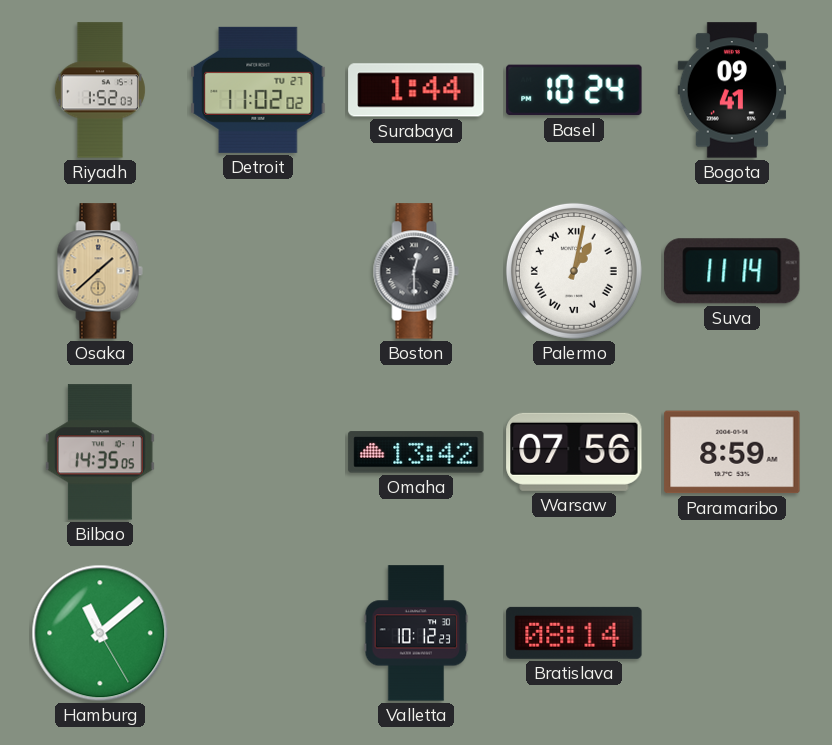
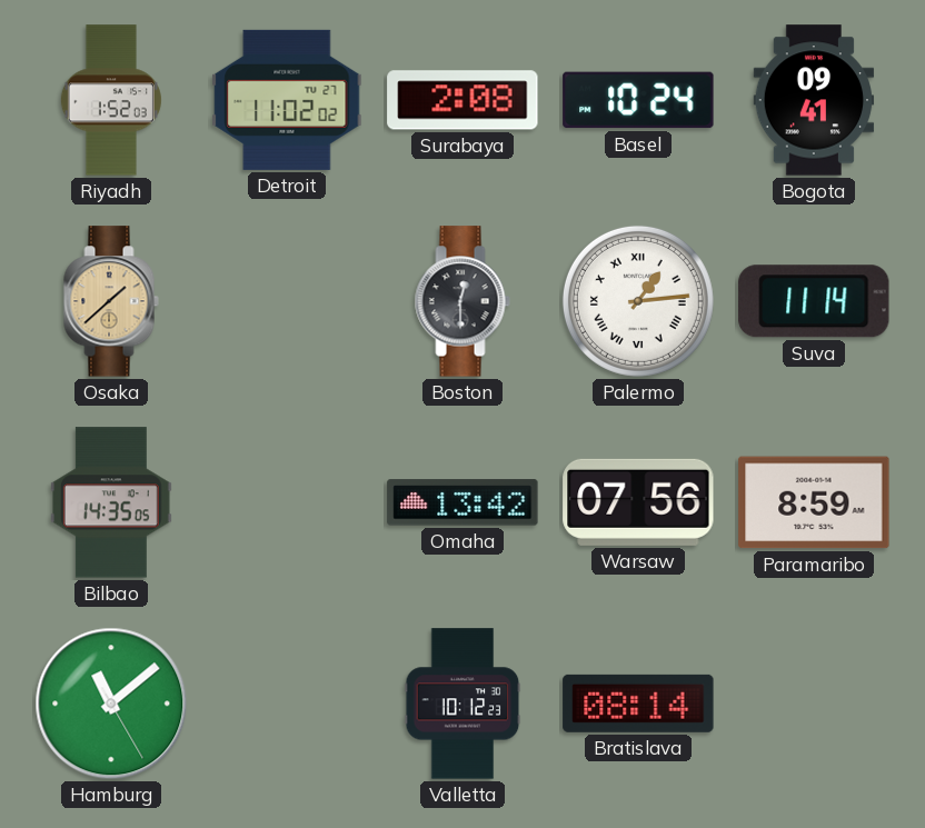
Surabaya: 1:44 -> 2:08
Palermo: 1:02 -> 1:14
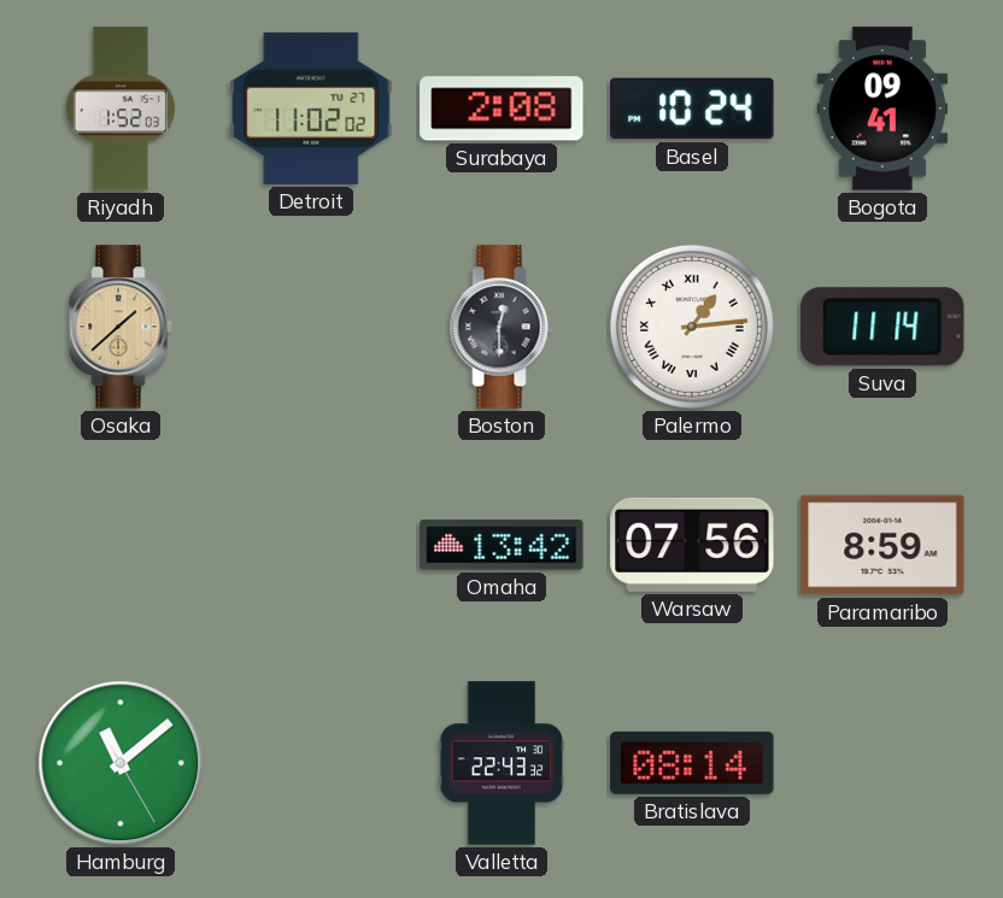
Bilbao: 14:35 -> none
Valletta: 10:12 -> 22:43
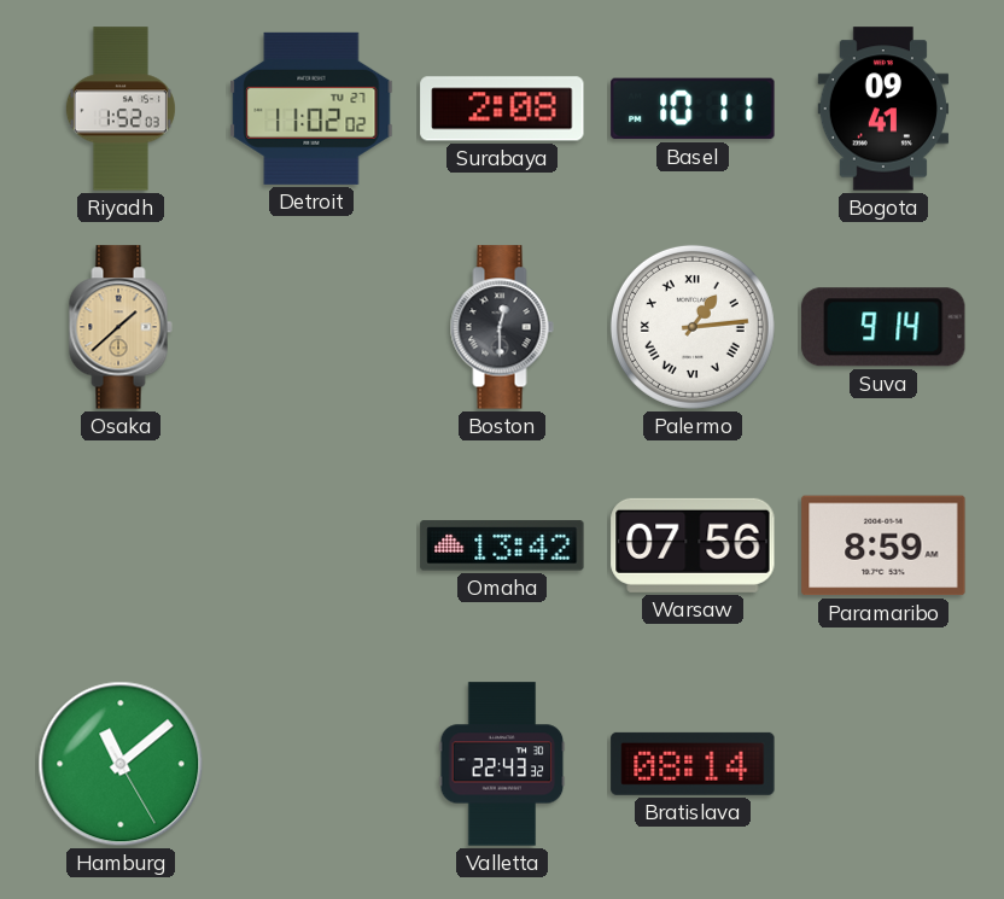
Basel: 10:24 -> 10:11
Suva: 11:14 -> 9:14
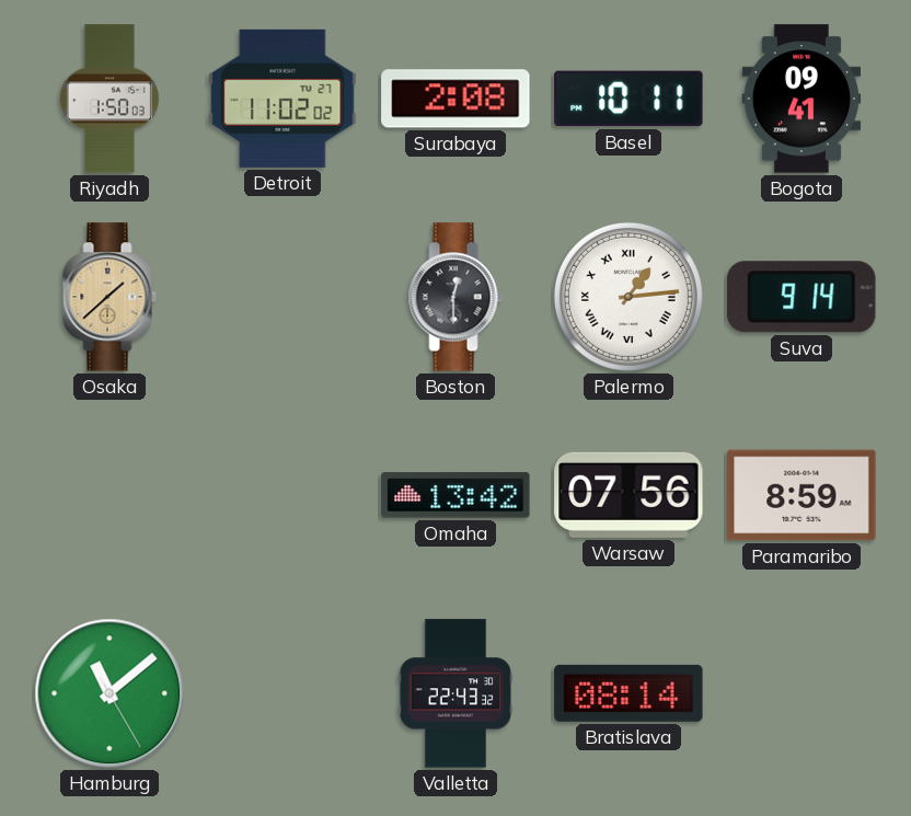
Riyadh: 1:52 -> 1:50
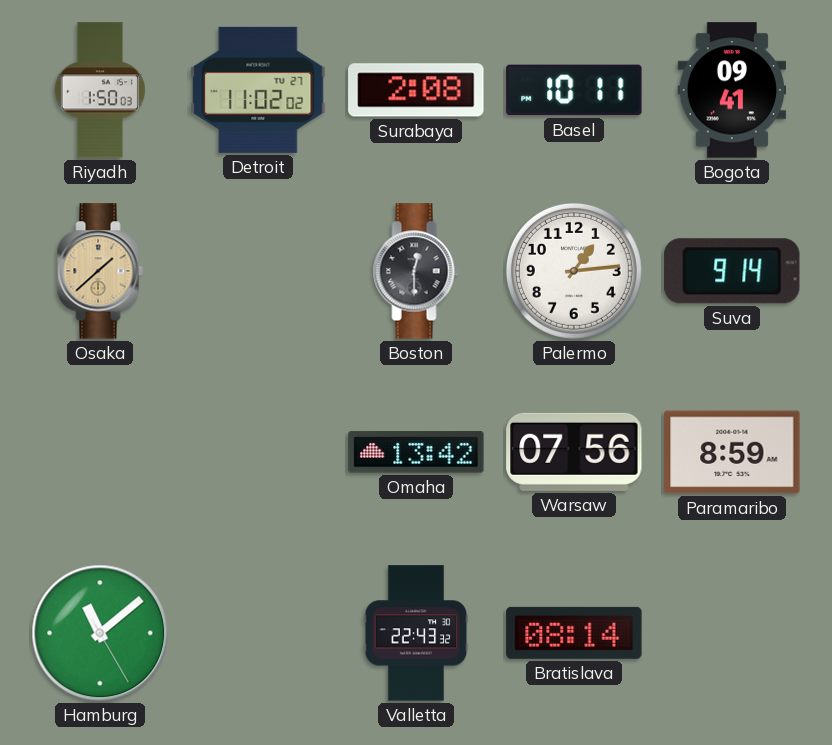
Palermo numerals: Roman -> Arabic
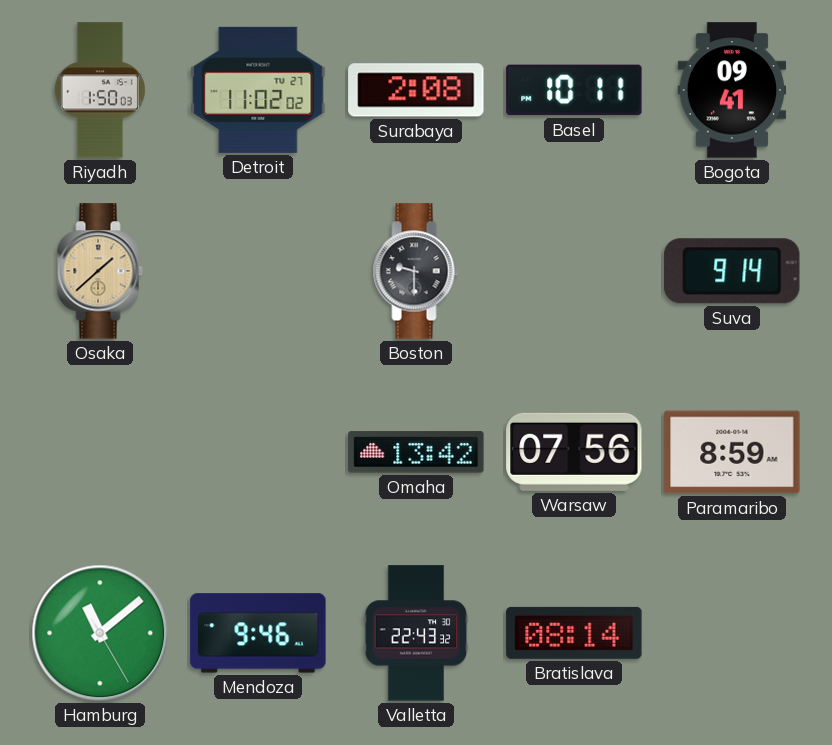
Boston: 12:30 -> 9:30
Palermo: 1:14 -> none
Mendoza: none -> 9:46
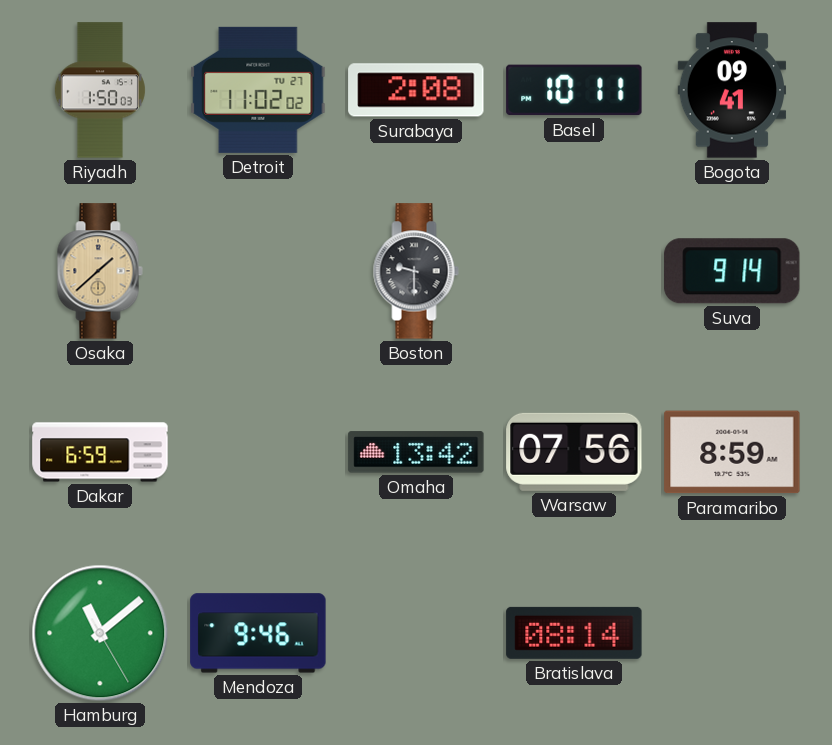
Dakar: none -> 6:59
Valletta: 22:43 -> none
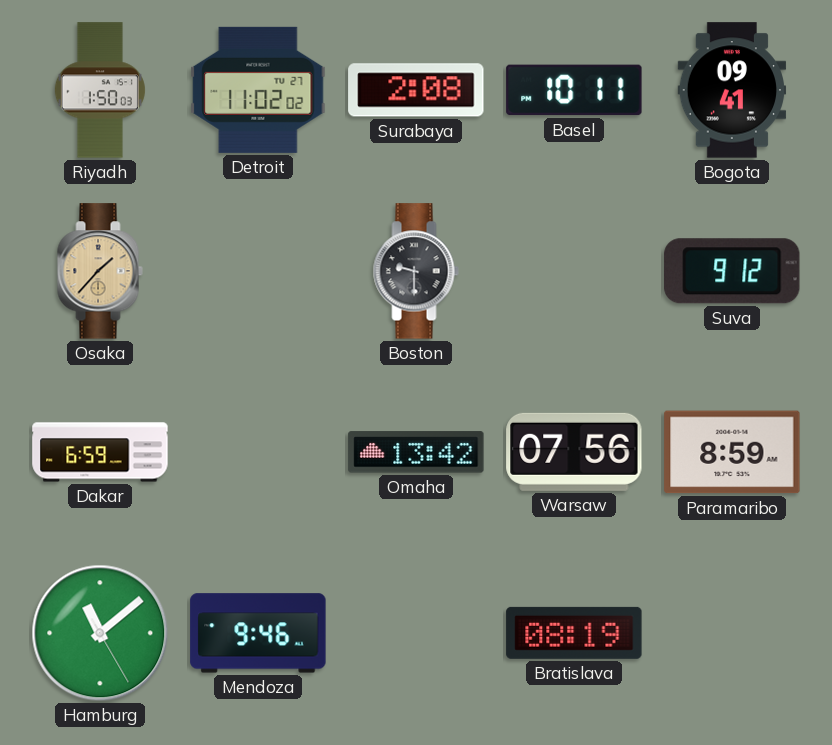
Osaka: 1:38 -> 1:37
Suva: 9:14 -> 9:12
Bratislava: 08:14 -> 08:19
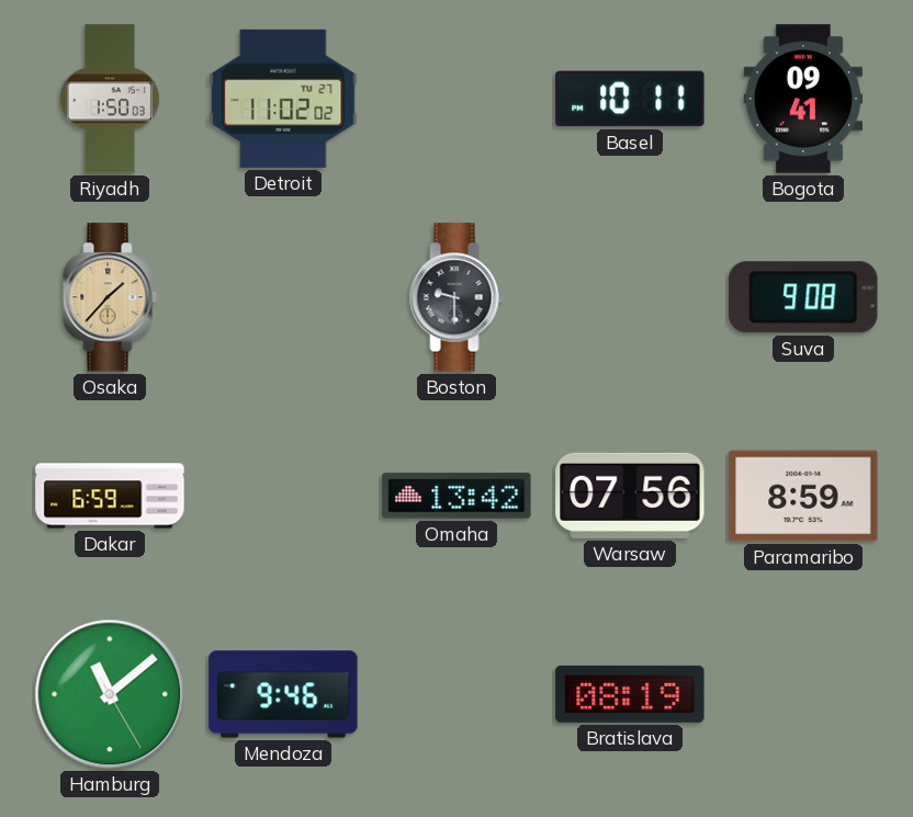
Surabaya: 2:08 -> none
Suva: 9:12 -> 9:08
